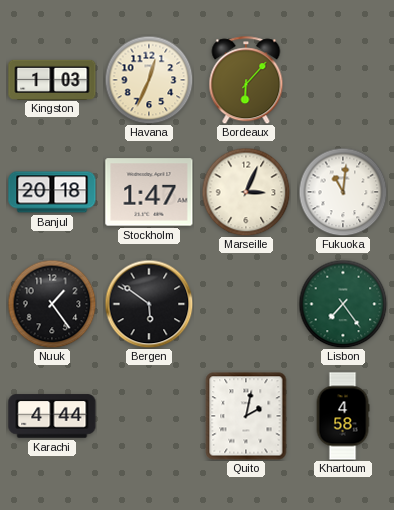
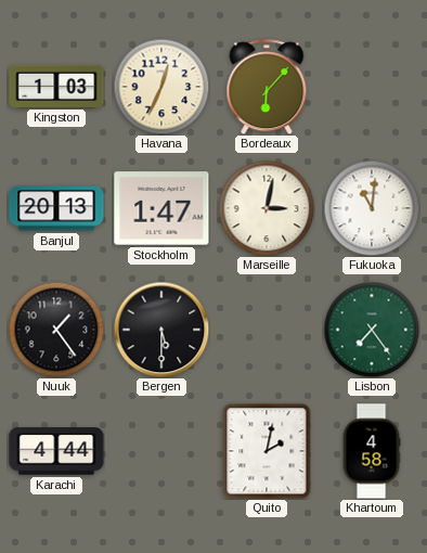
Banjul: 20:18 -> 20:13
Marseille: 3:04 -> 3:02
Bergen: 5:51 -> 5:30
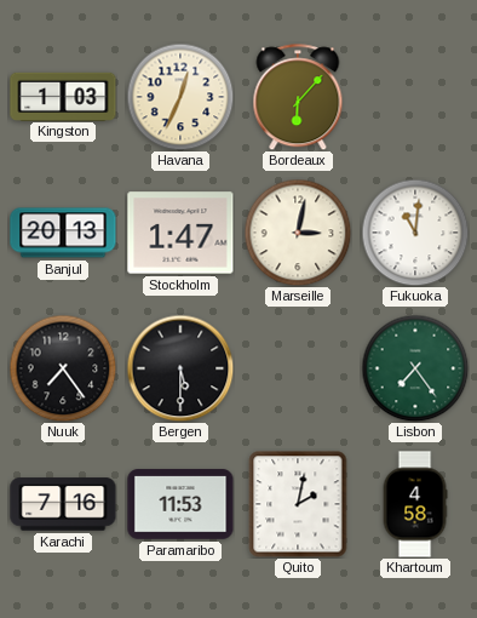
Nuuk: 1:24 -> 7:24
Karachi: 4:44 -> 7:16
Paramaribo: none -> 11:53
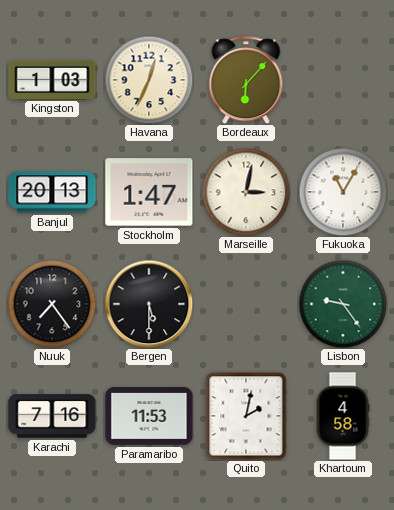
Fukuoka: 11:01 -> 11:05
Lisbon: 7:24 -> 9:24
